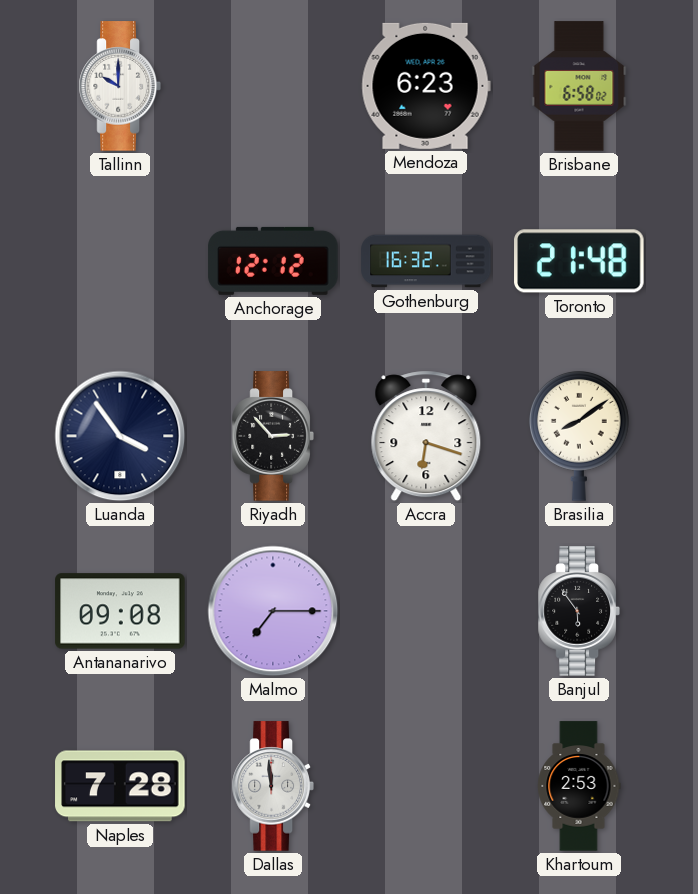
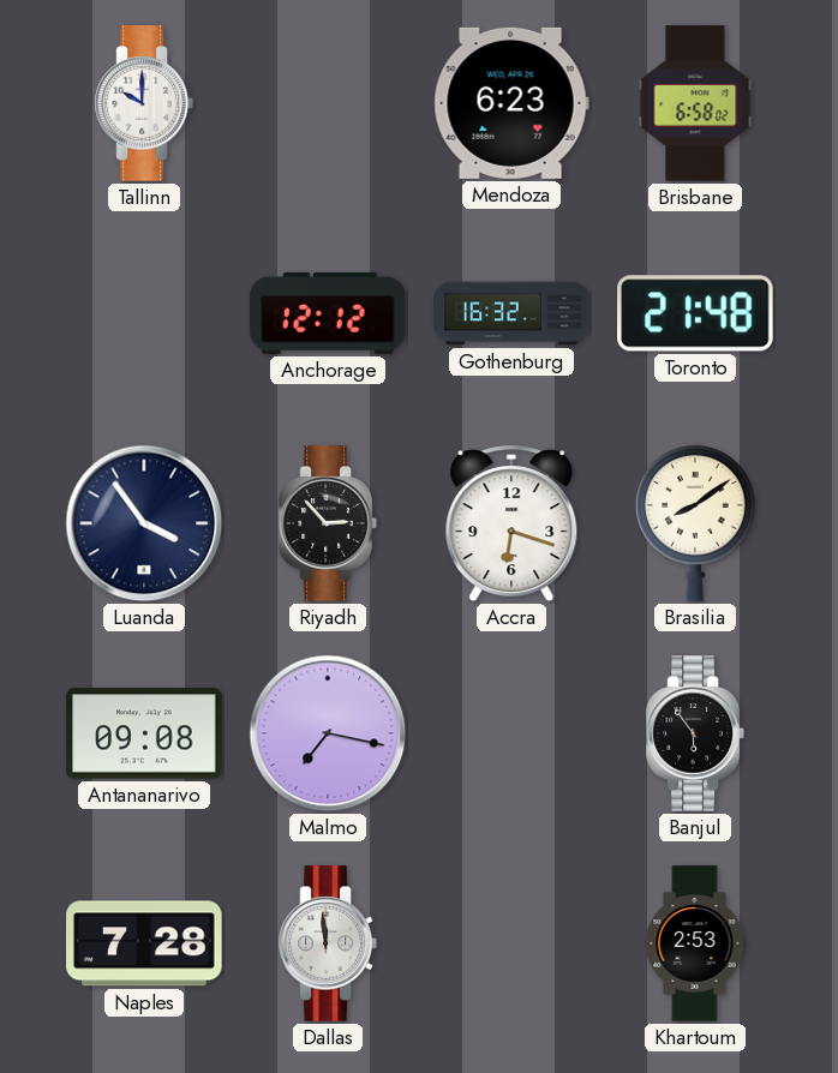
Malmo: 7:15 -> 7:17
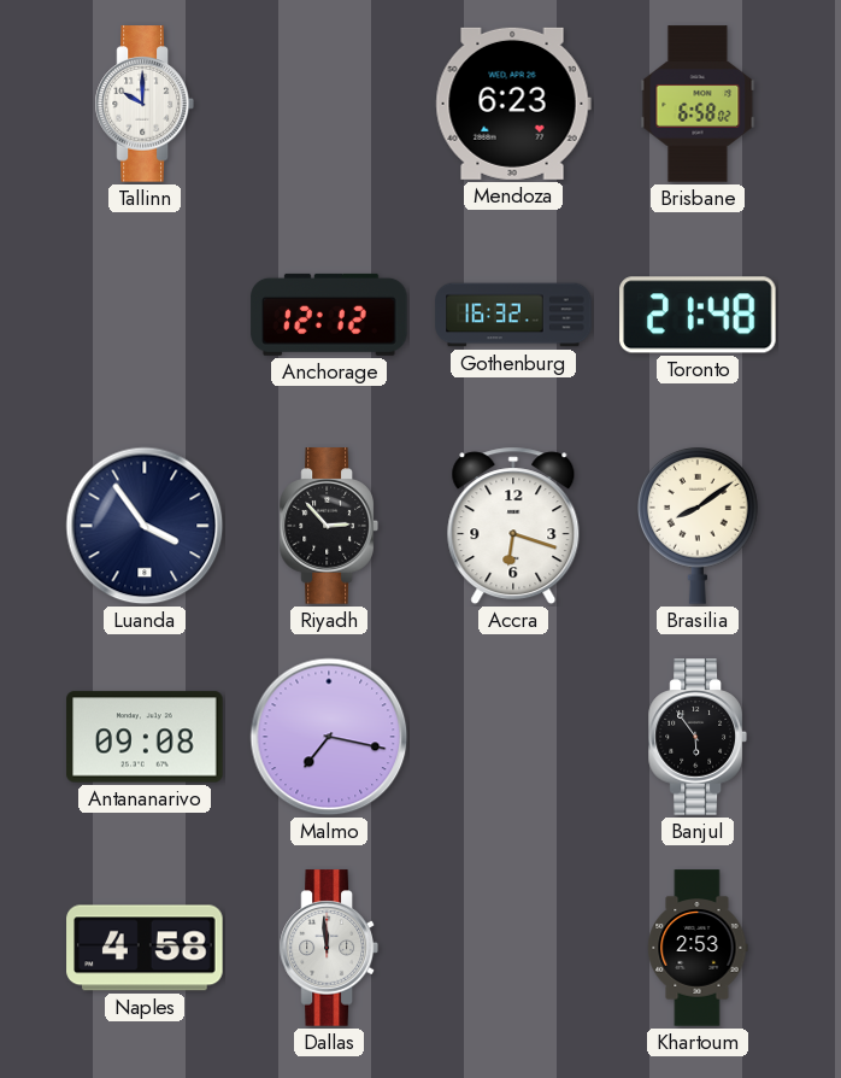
Naples: 7:28 -> 4:58
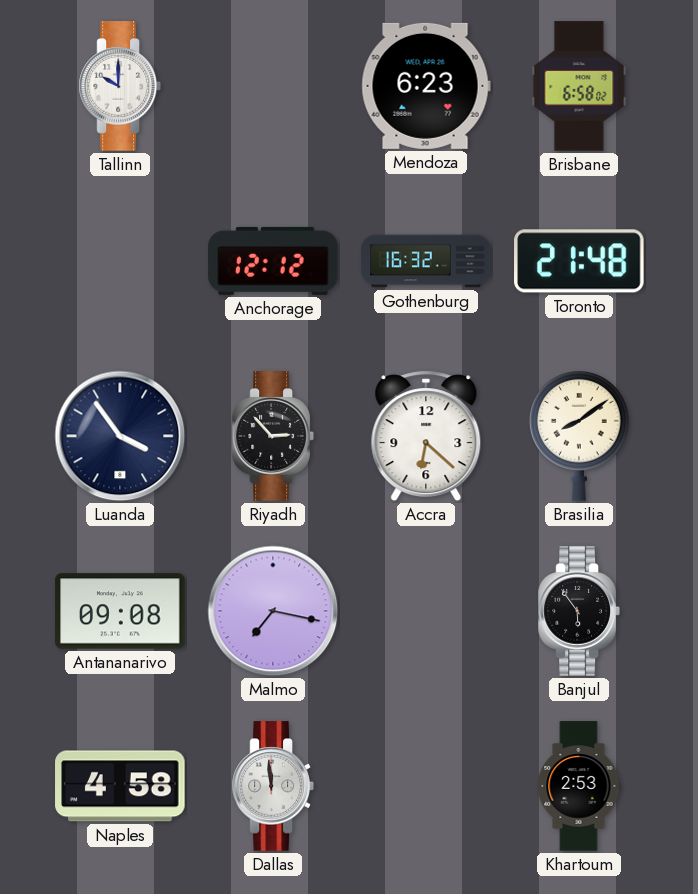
Accra: 6:18 -> 6:22
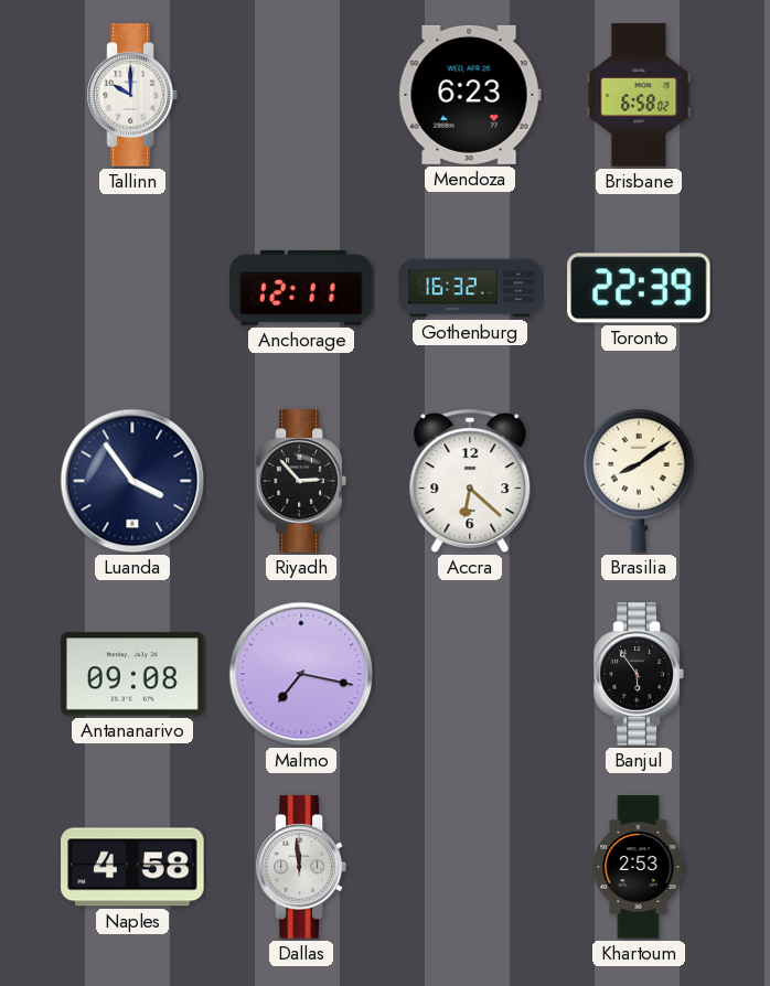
Anchorage: 12:12 -> 12:11
Toronto: 21:48 -> 22:39
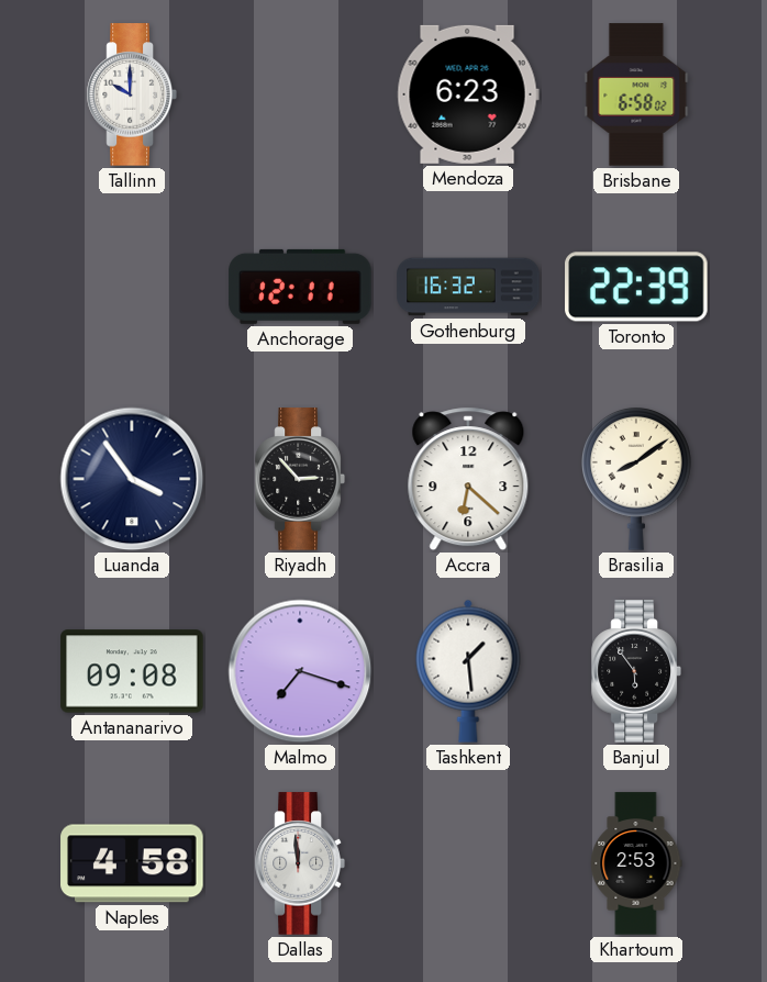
Malmo: 7:17 -> 7:18
Tashkent: none -> 1:29
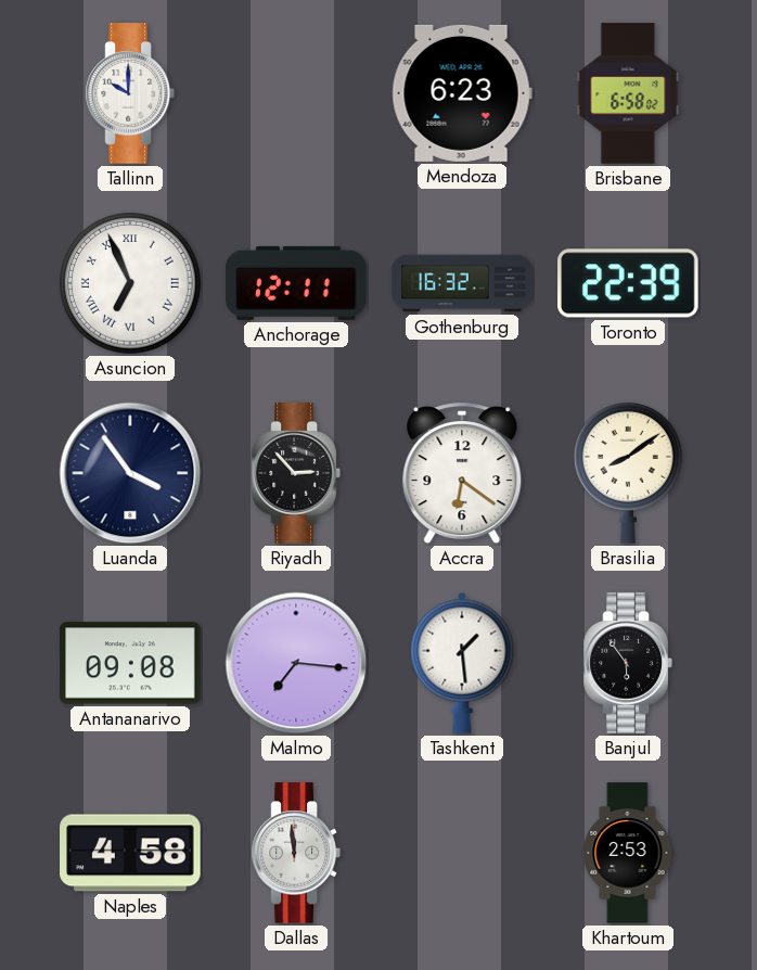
Asuncion: none -> 6:56
Accra: 6:22 -> 6:21
Malmo: 7:18 -> 7:16
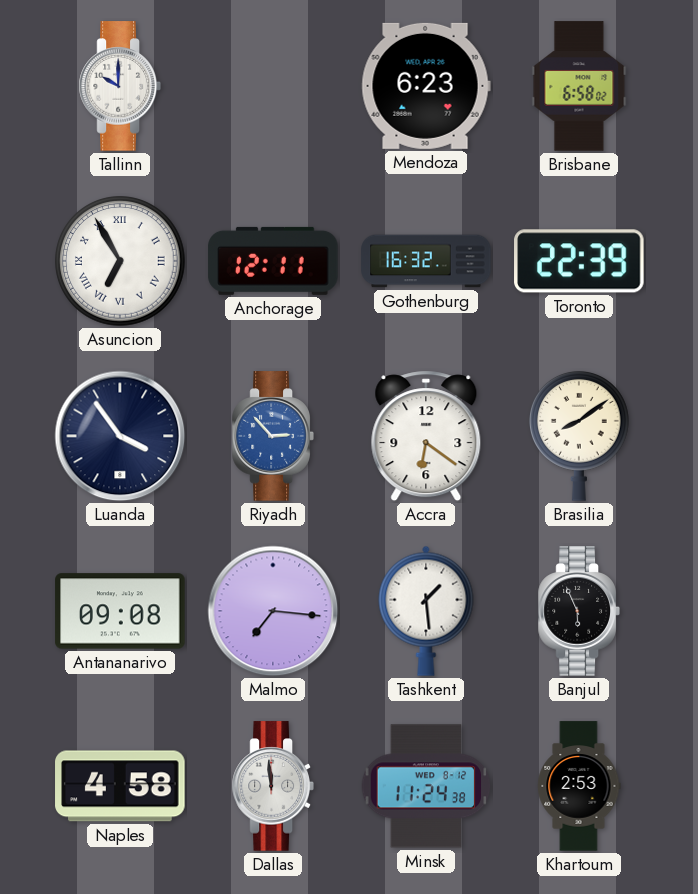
Asuncion: 6:56 -> 6:55
Riyadh dial: black -> blue
Banjul: 5:54 -> 5:56
Minsk: none -> 11:24
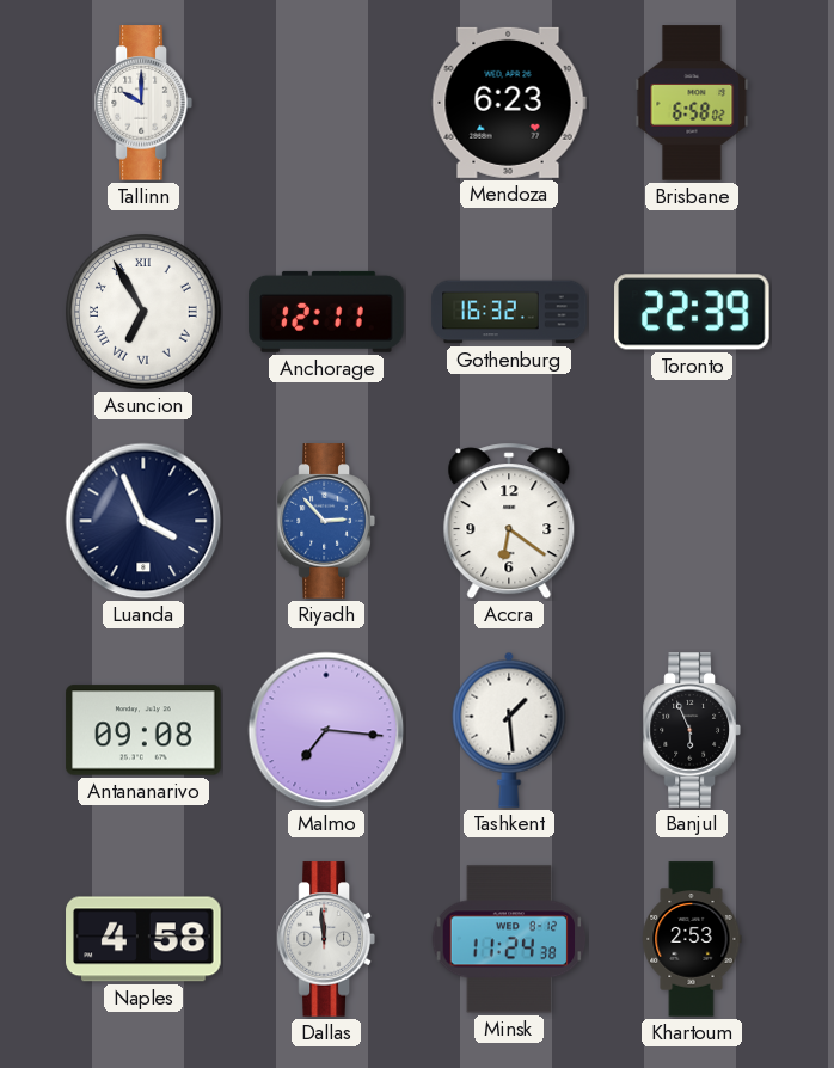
Luanda: 3:54 -> 3:56
Brasilia: 8:09 -> none
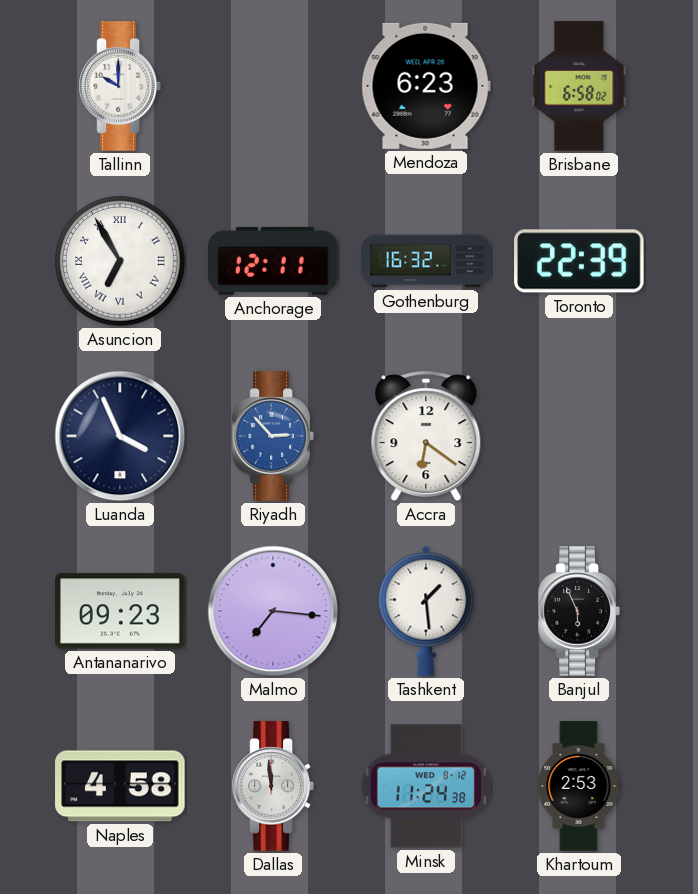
Antananarivo: 09:08 -> 09:23
